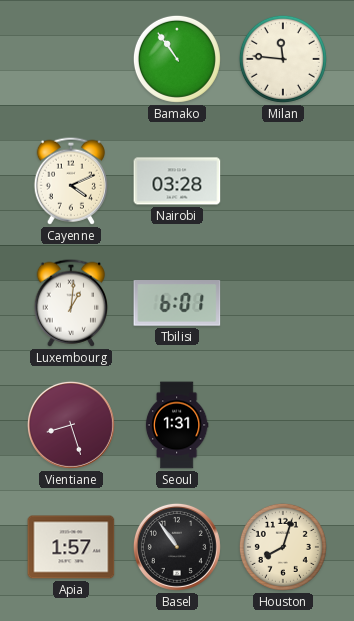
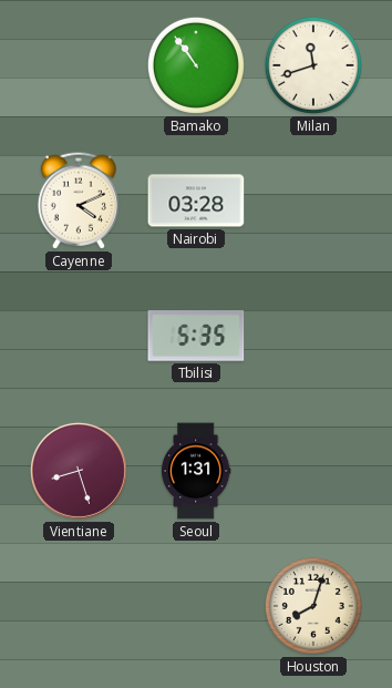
Milan: 11:46 -> 11:42
Luxembourg: 1:01 -> none
Tbilisi: 6:01 -> 5:35
Apia: 1:57 -> none
Basel: 10:54 -> none
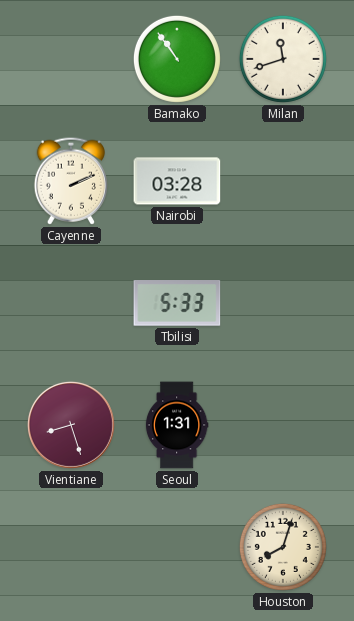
Cayenne: 4:11 -> 2:11
Tbilisi: 5:35 -> 5:33
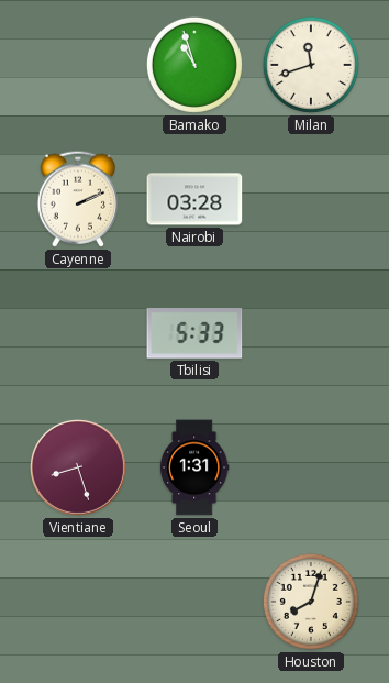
Bamako: 10:54 -> 10:57
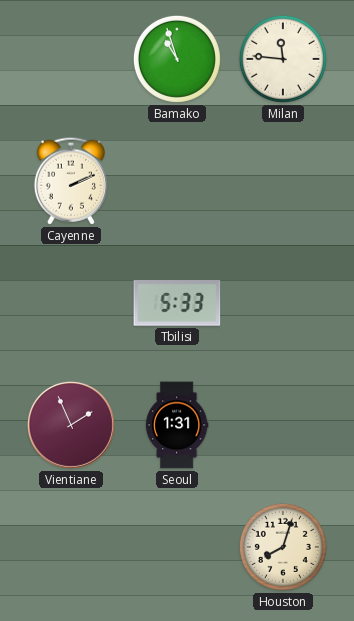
Milan: 11:42 -> 11:46
Nairobi: 03:28 -> none
Vientiane: 8:27 -> 1:56
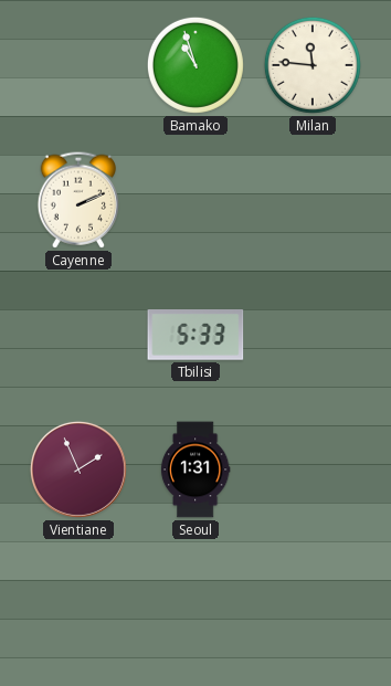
Houston: 8:03 -> none
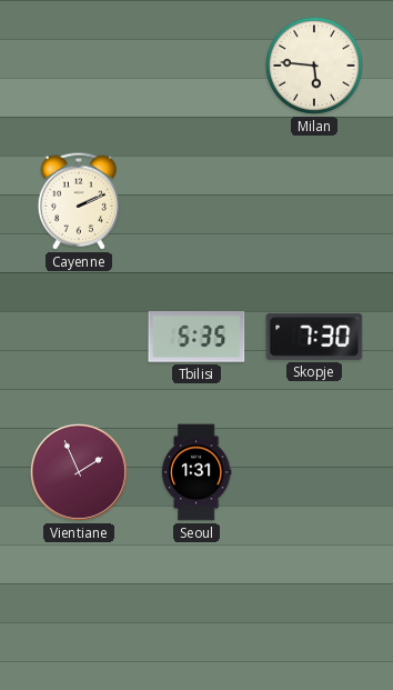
Bamako: 10:57 -> none
Milan: 11:46 -> 5:46
Tbilisi: 5:33 -> 5:35
Skopje: none -> 7:30
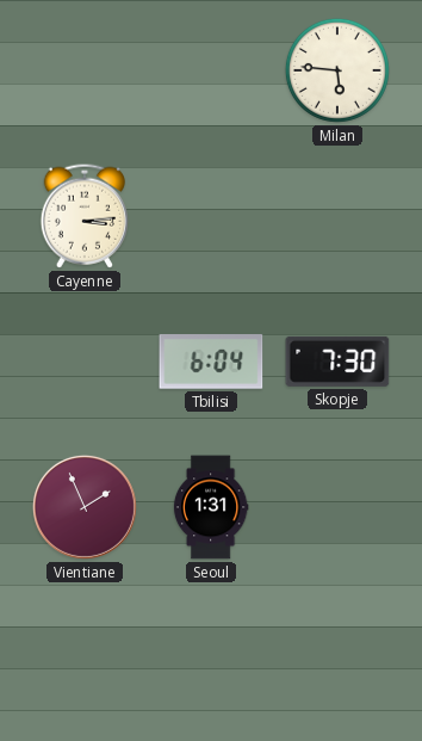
Cayenne: 2:11 -> 3:14
Tbilisi: 5:35 -> 6:04
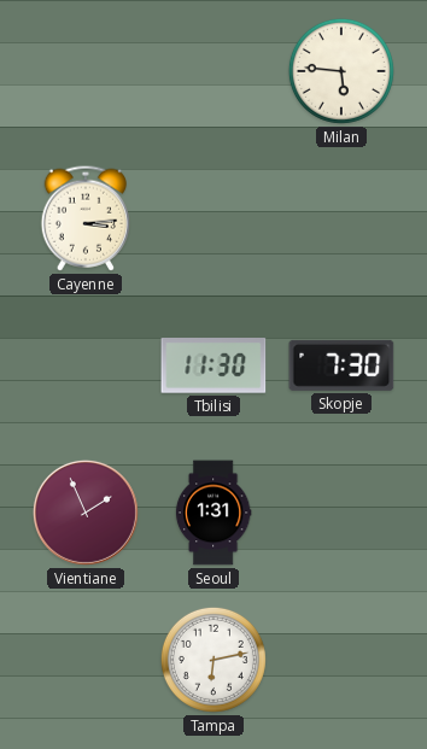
Tbilisi: 6:04 -> 11:30
Tampa: none -> 6:13
